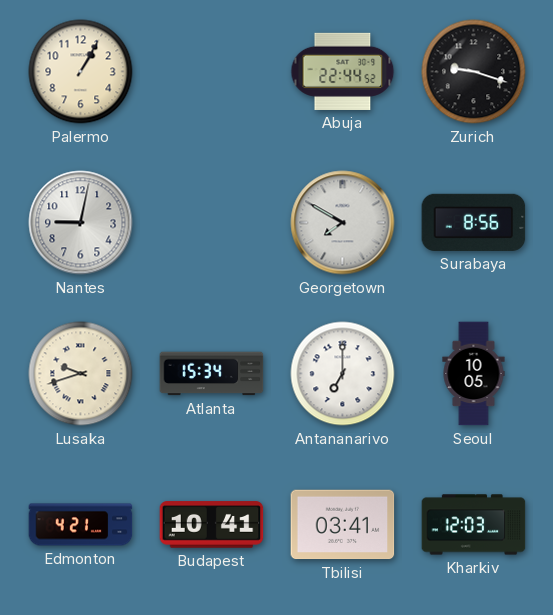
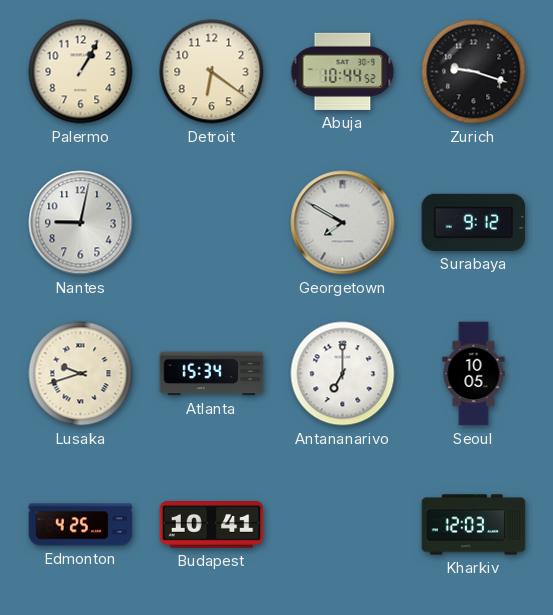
Detroit: none -> 6:21
Abuja: 22:44 -> 10:44
Surabaya: 8:56 -> 9:12
Edmonton: 4:21 -> 4:25
Tbilisi: 03:41 -> none
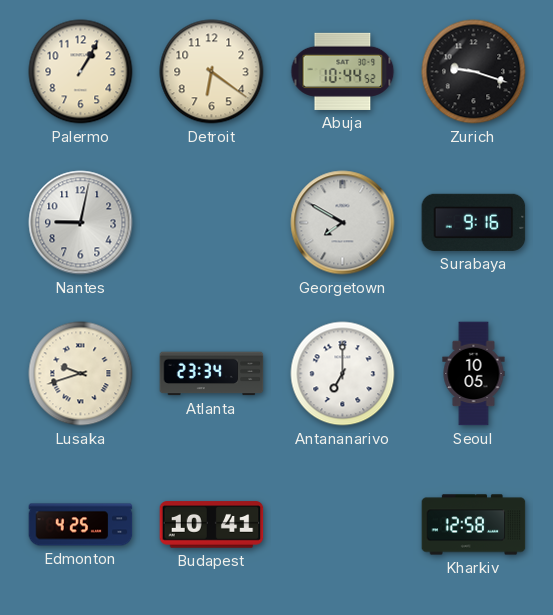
Surabaya: 9:12 -> 9:16
Atlanta: 15:34 -> 23:34
Kharkiv: 12:03 -> 12:58
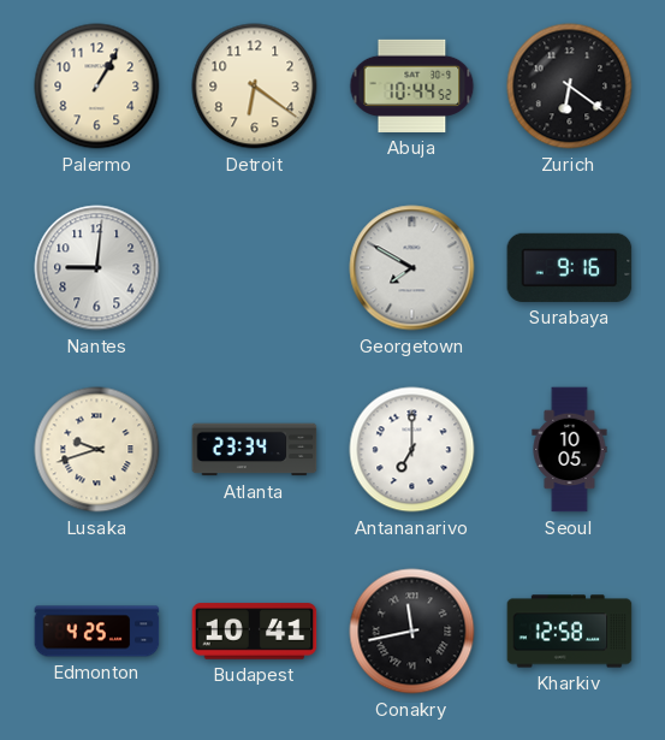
Zurich: 9:18 -> 6:21
Nantes: 9:02 -> 9:01
Conakry: none -> 11:43
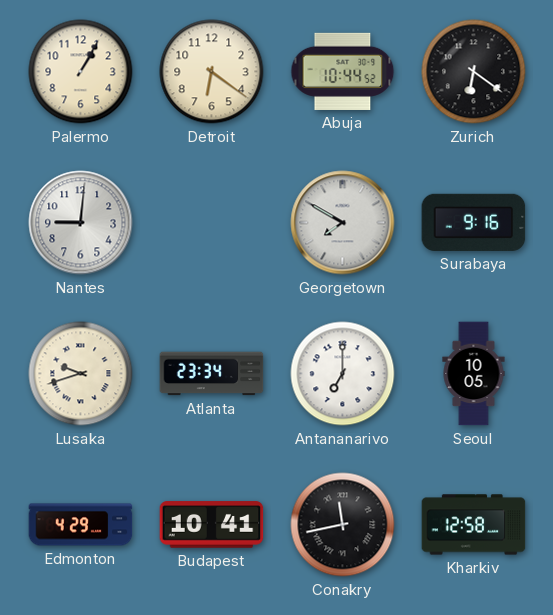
Edmonton: 4:25 -> 4:29
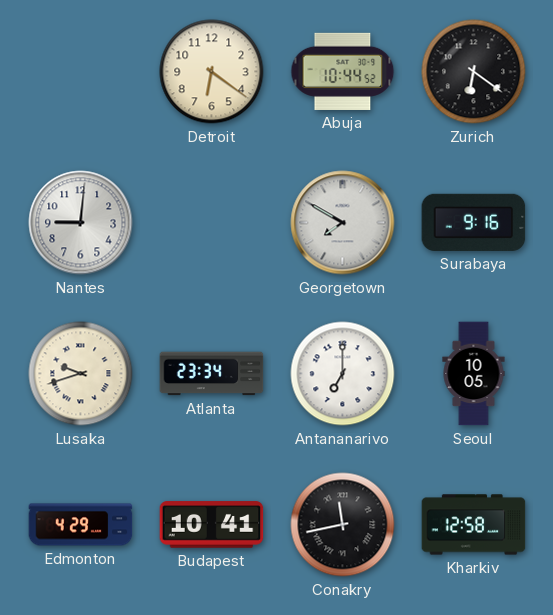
Palermo: 1:05 -> none
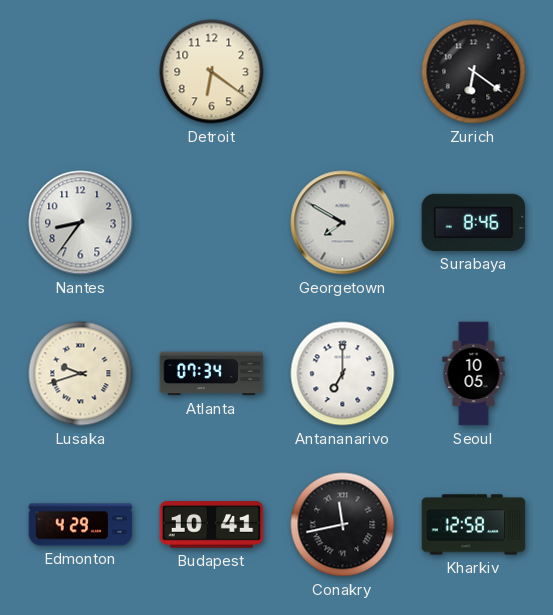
Abuja: 10:44 -> none
Nantes: 9:01 -> 8:36
Surabaya: 9:16 -> 8:46
Atlanta: 23:34 -> 07:34
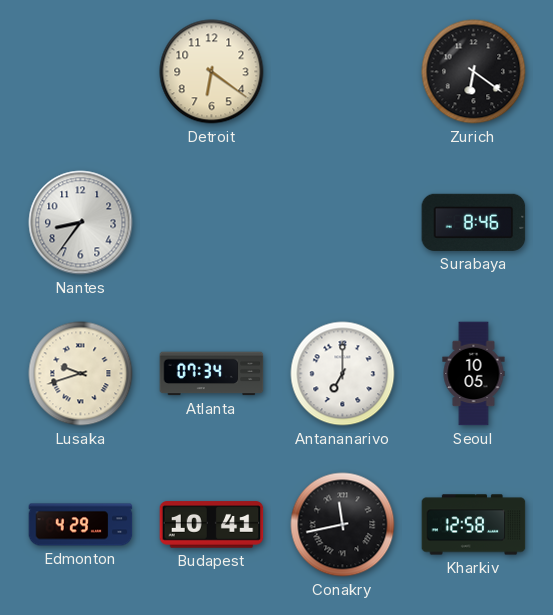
Georgetown: 7:50 -> none
